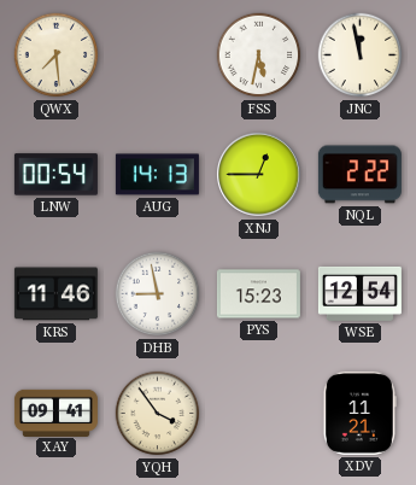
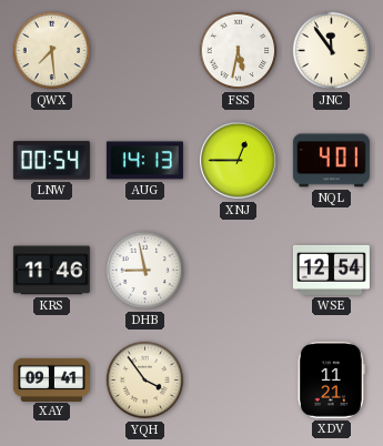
JNC: 11:58 -> 11:54
NQL: 2:22 -> 4:01
PYS: 15:23 -> none
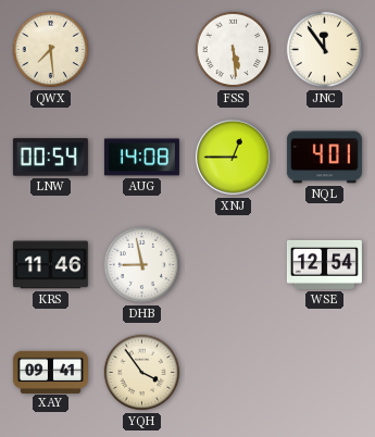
FSS: 5:32 -> 5:29
AUG: 14:13 -> 14:08
XDV: 11:21 -> none
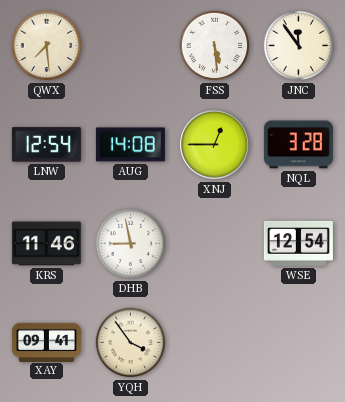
LNW: 00:54 -> 12:54
NQL: 4:01 -> 3:28
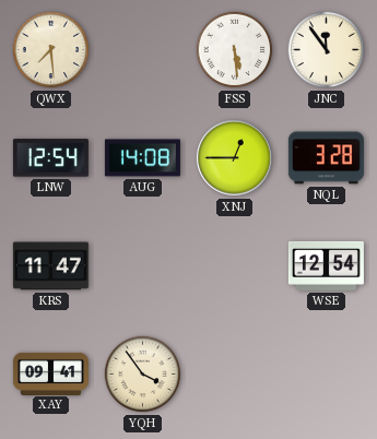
KRS: 11:46 -> 11:47
DHB: 8:58 -> none
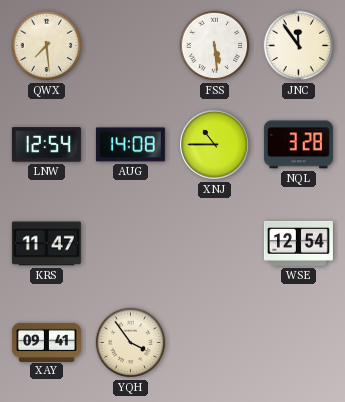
XNJ: 12:45 -> 10:45
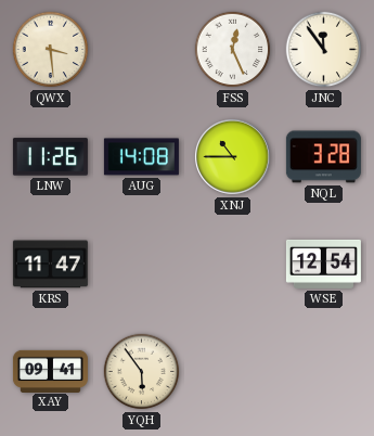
QWX: 7:29 -> 3:29
FSS: 5:29 -> 12:26
LNW: 12:54 -> 11:26
YQH: 3:54 -> 5:54
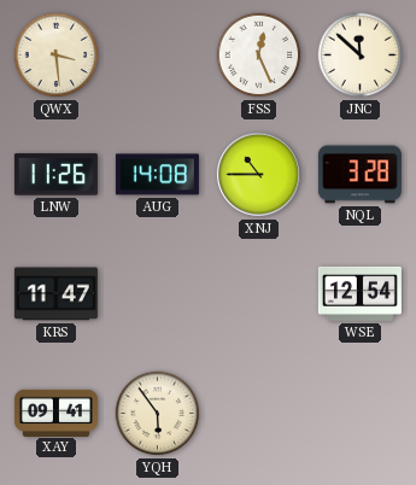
JNC: 11:54 -> 11:52
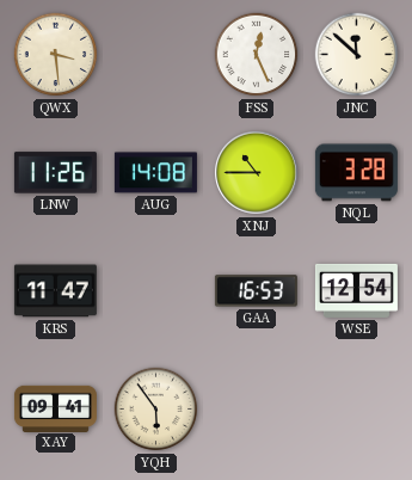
GAA: none -> 16:53
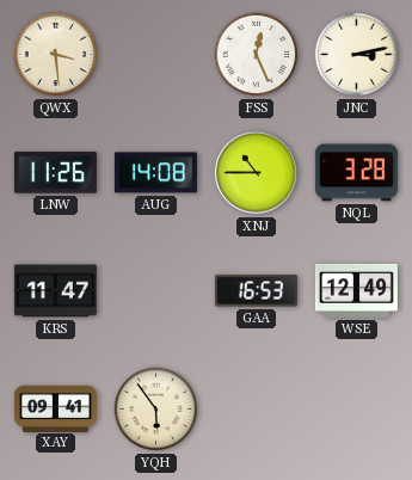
JNC: 11:52 -> 3:13
WSE: 12:54 -> 12:49
